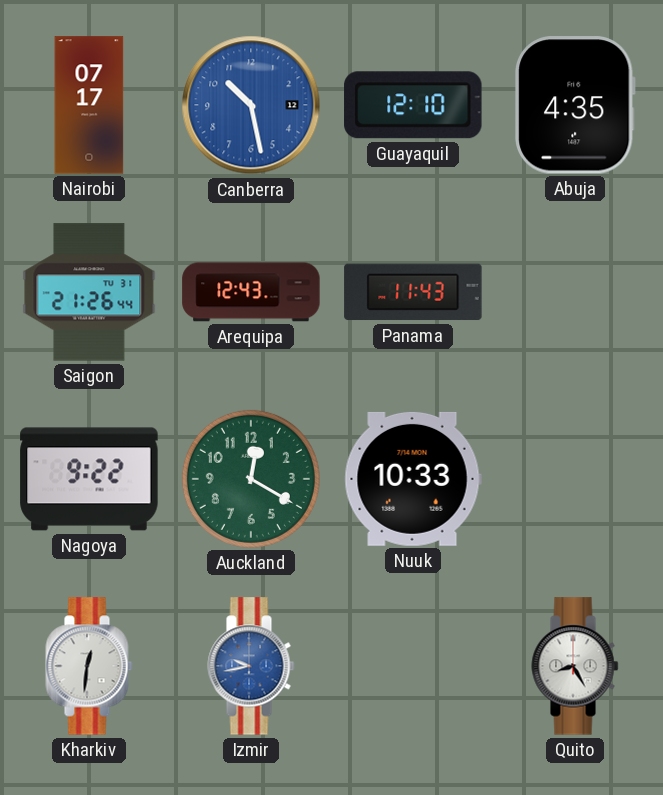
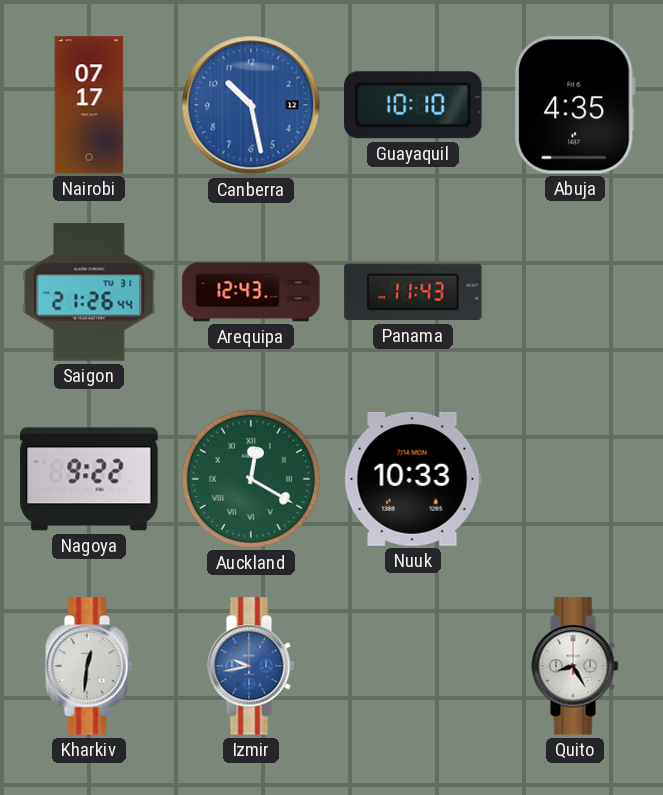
Guayaquil: 12:10 -> 10:10
Auckland numerals: Arabic -> Roman
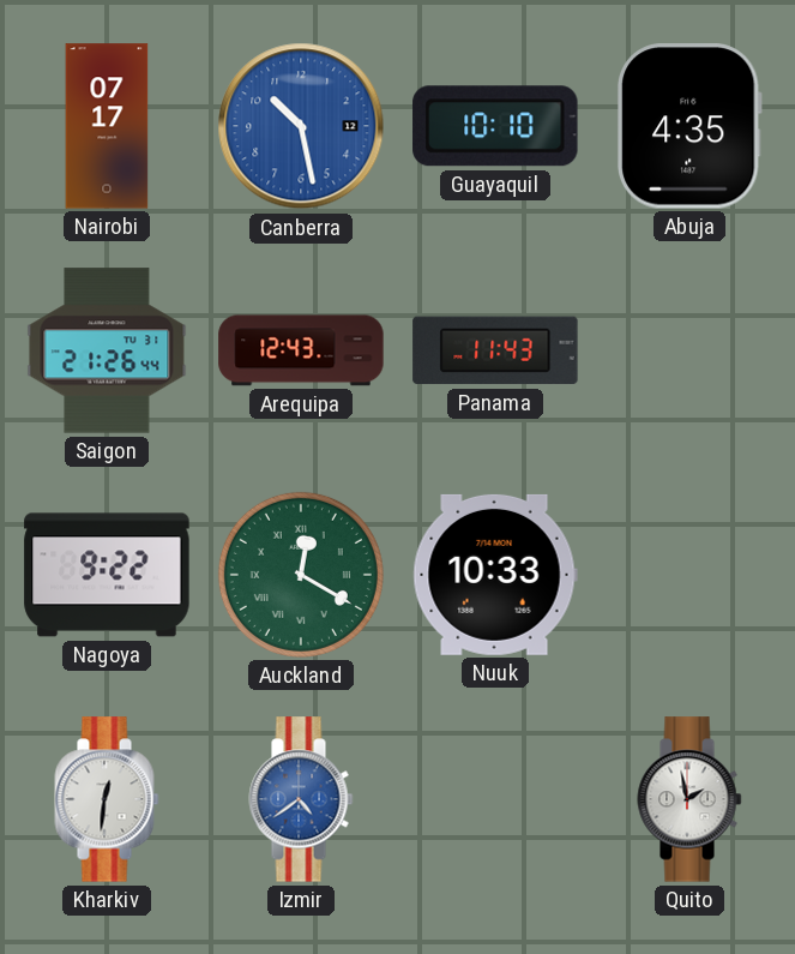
Izmir: 9:43 -> 4:39
Quito: 8:25 -> 1:58
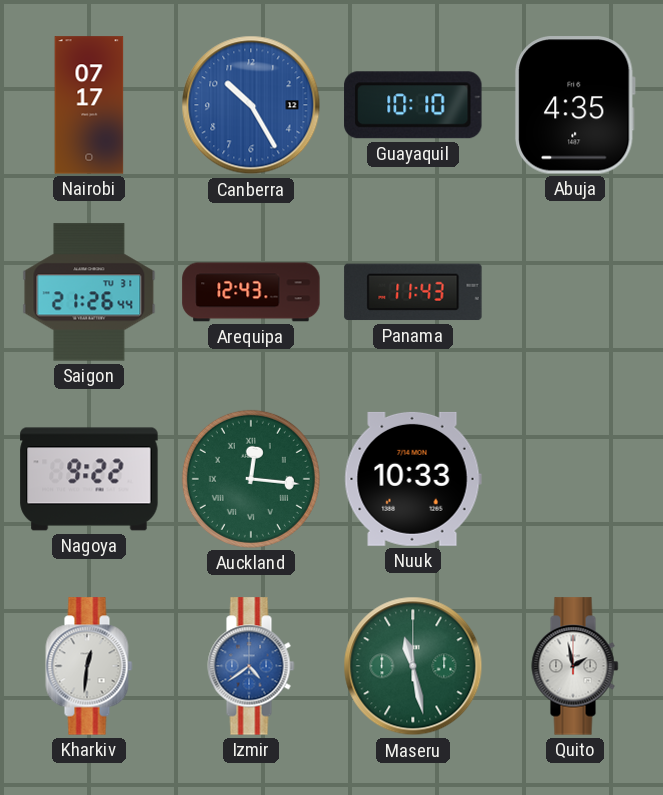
Canberra: 10:28 -> 10:25
Auckland: 12:20 -> 12:16
Maseru: none -> 11:28
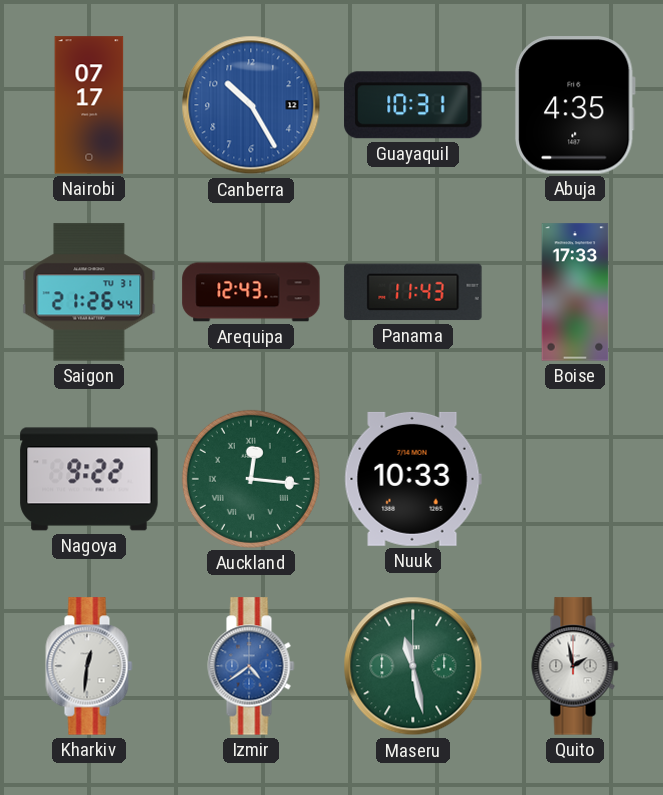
Guayaquil: 10:10 -> 10:31
Boise: none -> 17:33
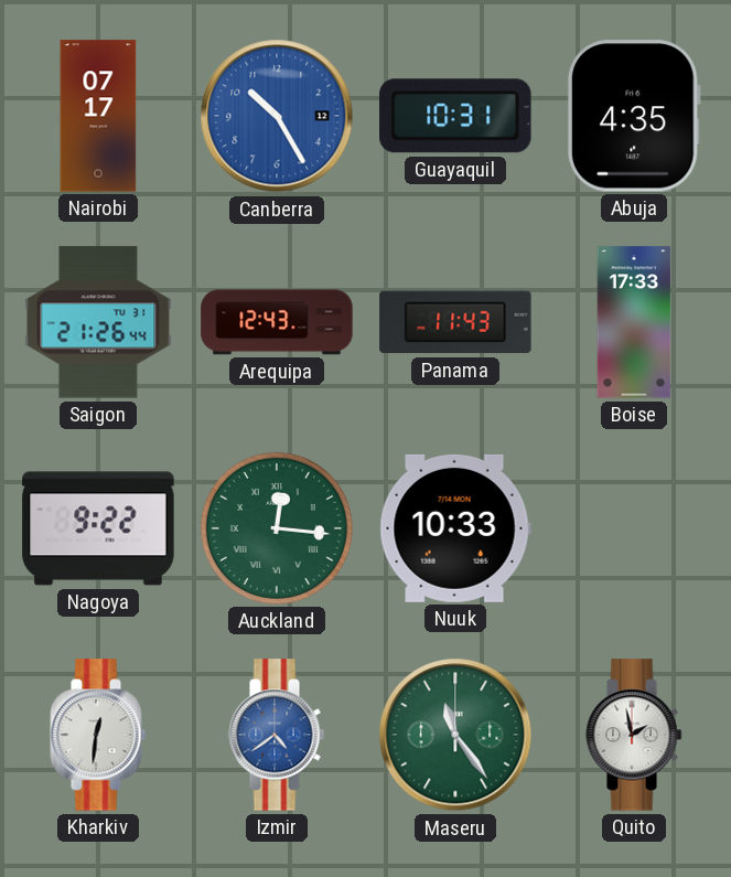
Maseru: 11:28 -> 11:24
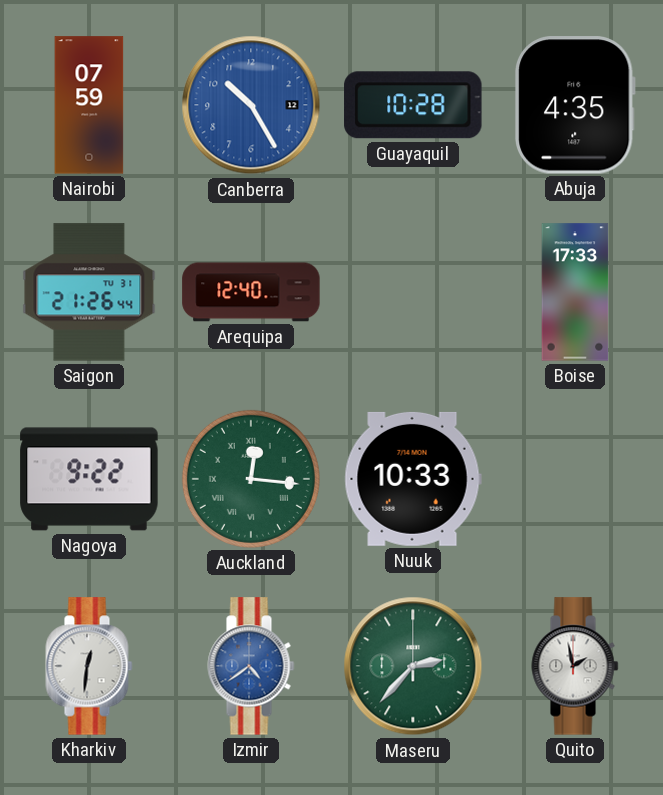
Nairobi: 07:17 -> 07:59
Guayaquil: 10:31 -> 10:28
Arequipa: 12:43 -> 12:40
Panama: 11:43 -> none
Maseru: 11:24 -> 2:37
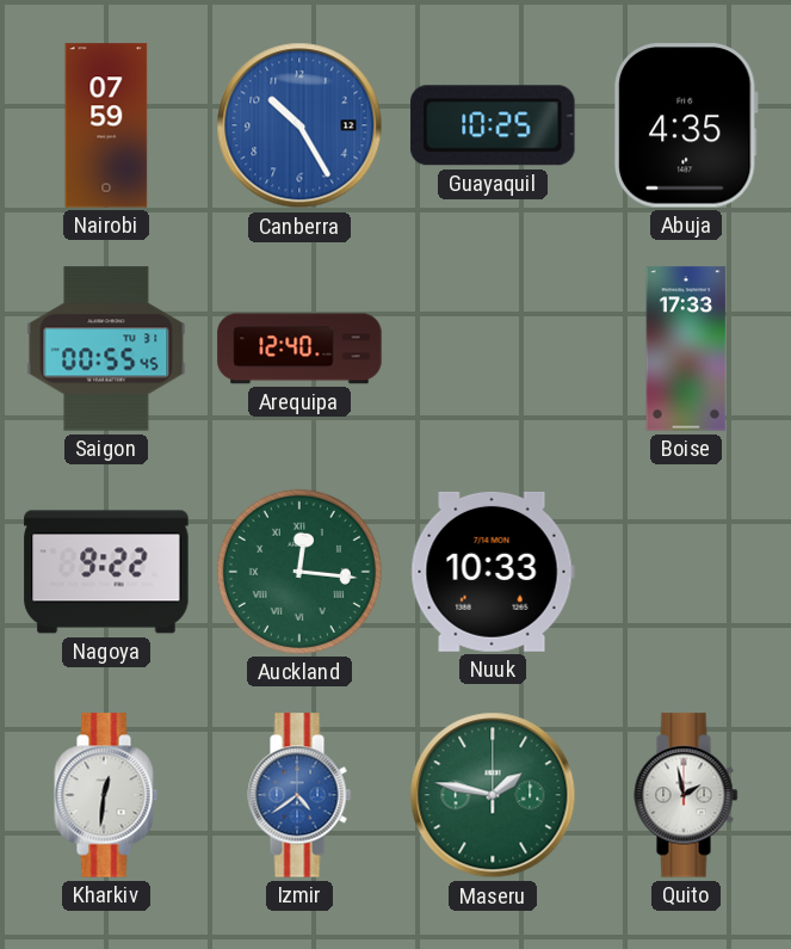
Guayaquil: 10:28 -> 10:25
Saigon: 21:26 -> 00:55
Maseru: 2:37 -> 1:47
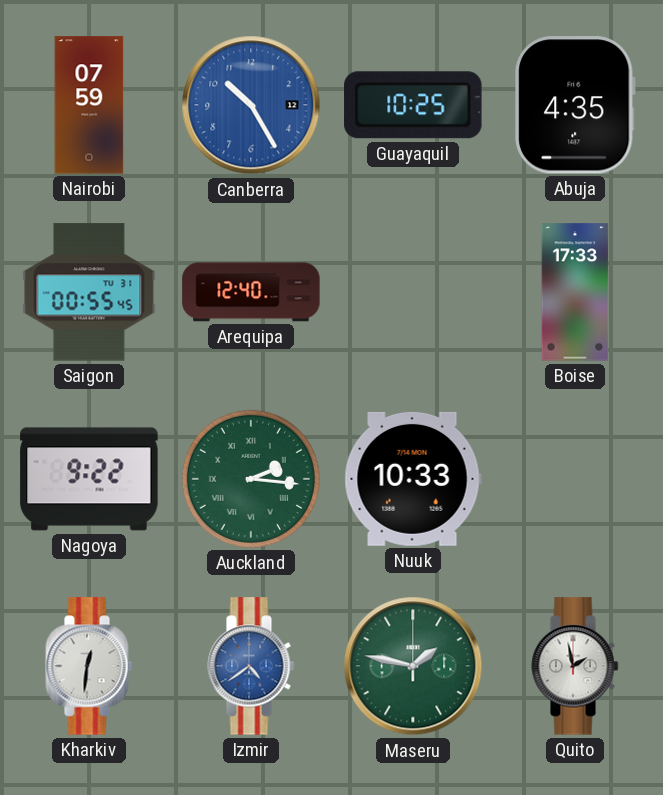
Auckland: 12:16 -> 2:16
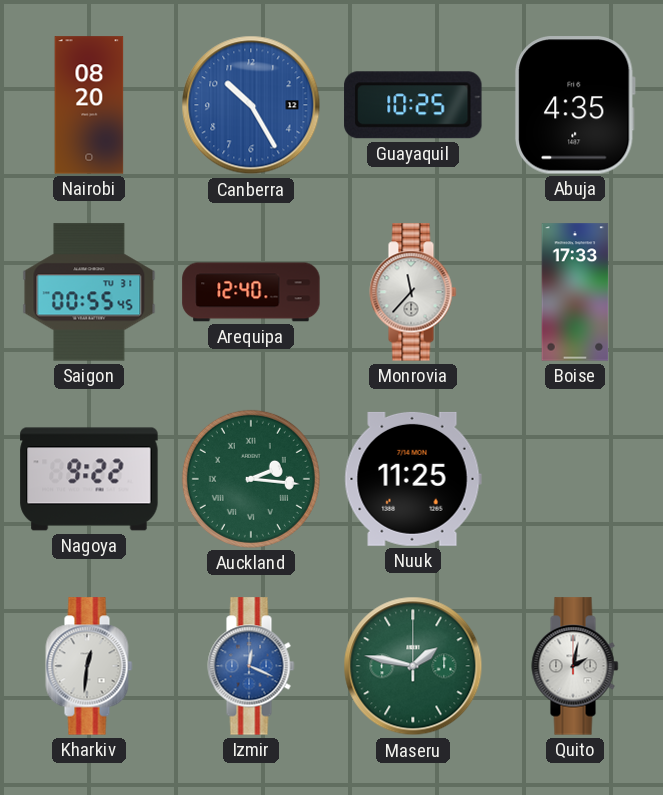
Nairobi: 07:59 -> 08:20
Monrovia: none -> 11:37
Nuuk: 10:33 -> 11:25
Izmir: 4:39 -> 12:19
Quito: 1:58 -> 2:02
